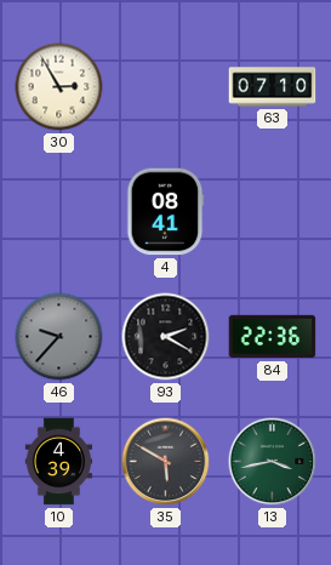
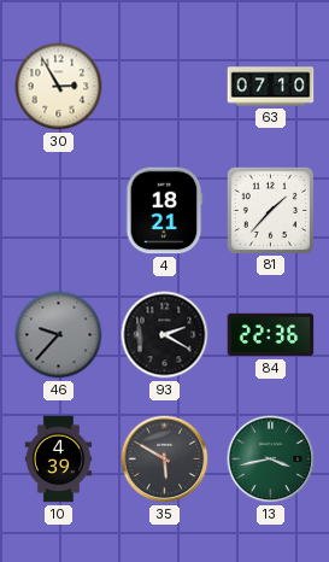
4: 08:41 -> 18:21
81: none -> 1:37
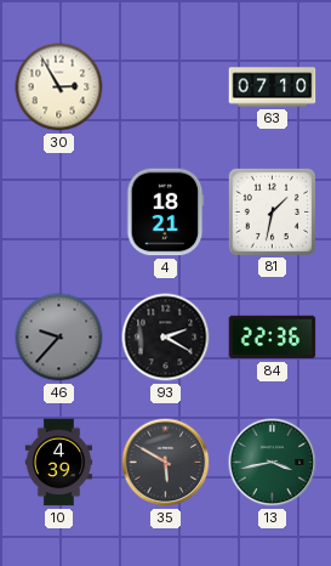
81: 1:37 -> 1:32
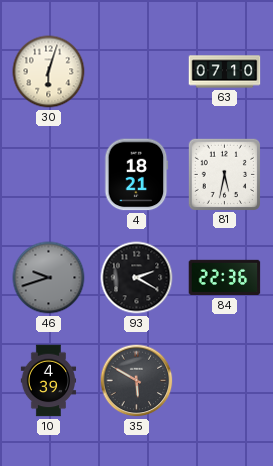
30: 2:55 -> 6:03
81: 1:32 -> 5:32
46: 9:37 -> 9:42
13: 3:43 -> none
